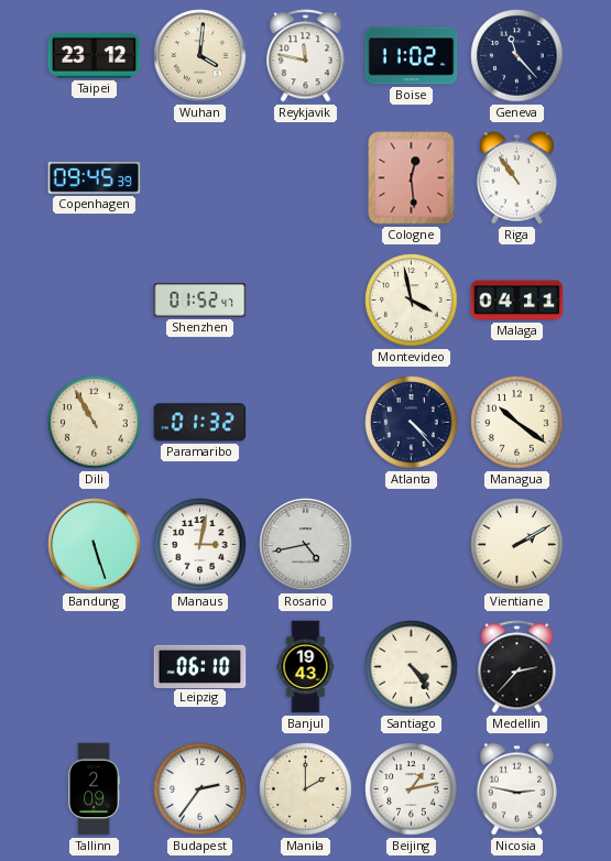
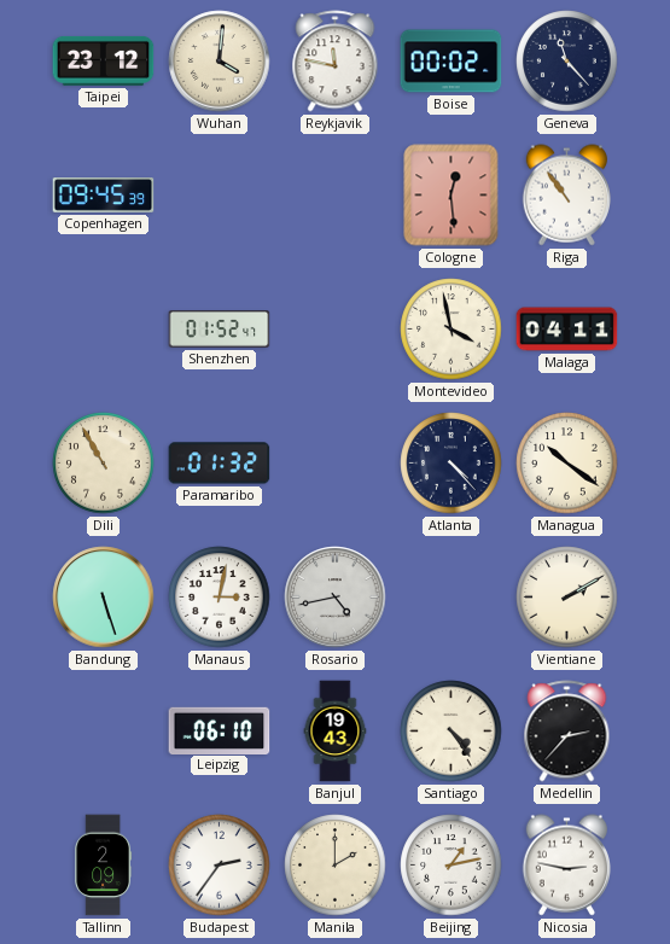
Boise: 11:02 -> 00:02
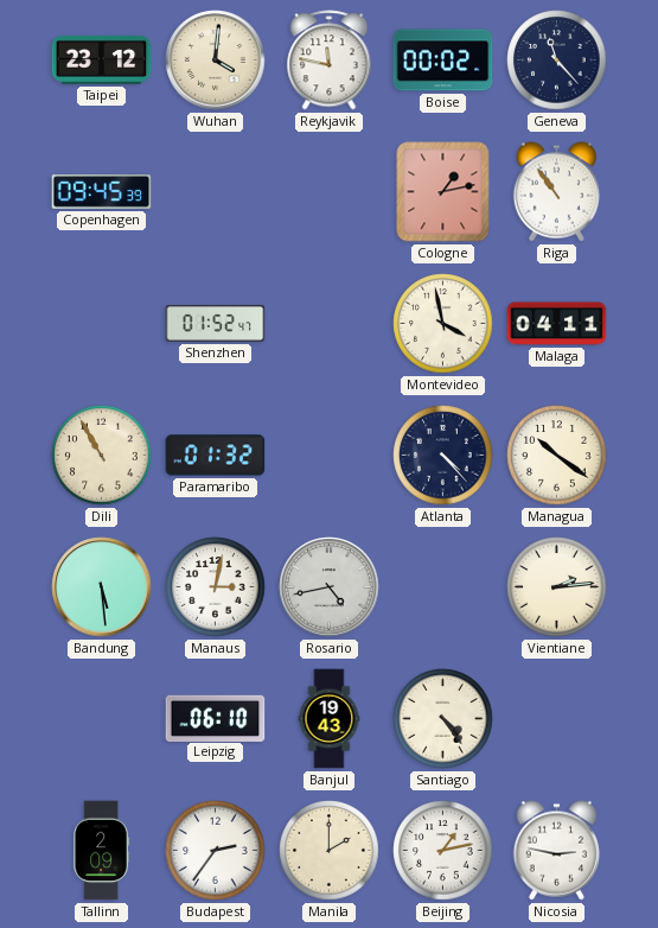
Cologne: 12:29 -> 1:13
Bandung: 5:27 -> 5:29
Vientiane: 2:10 -> 2:14
Medellin: 2:37 -> none
